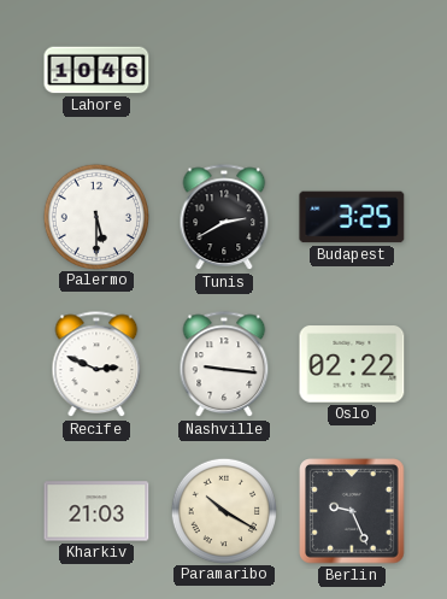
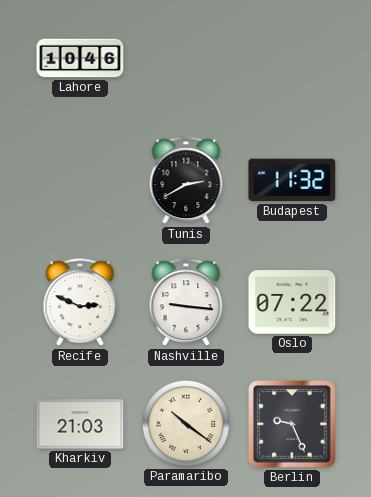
Palermo: 5:30 -> none
Budapest: 3:25 -> 11:32
Oslo: 02:22 -> 07:22
Paramaribo: 10:20 -> 10:21
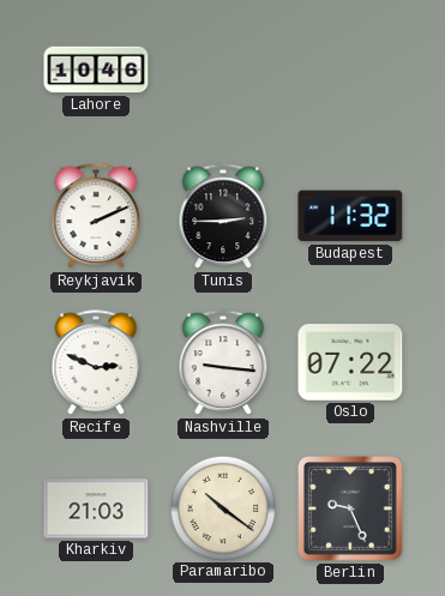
Reykjavik: none -> 2:11
Tunis: 2:40 -> 2:45
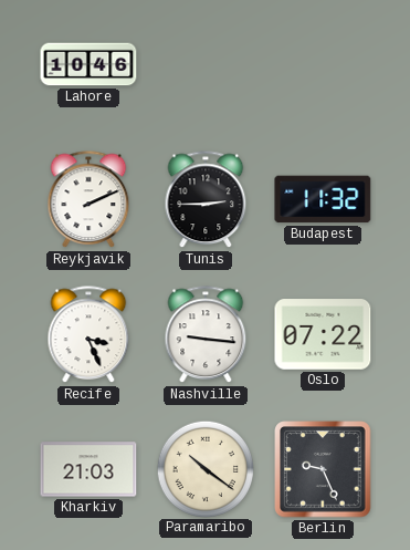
Recife: 2:49 -> 3:26
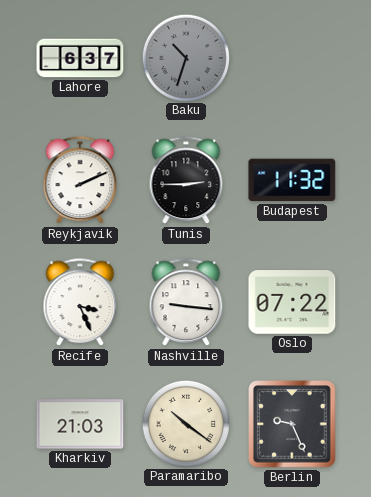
Lahore: 10:46 -> 6:37
Baku: none -> 10:33
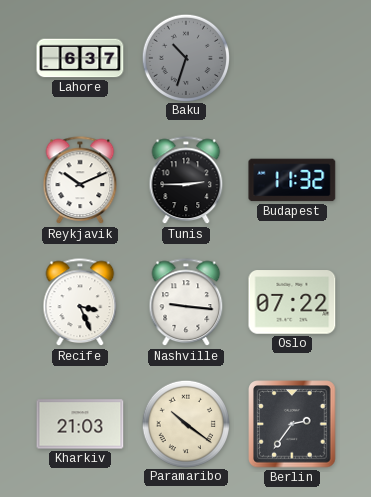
Reykjavik: 2:11 -> 10:11
Berlin: 9:26 -> 2:36
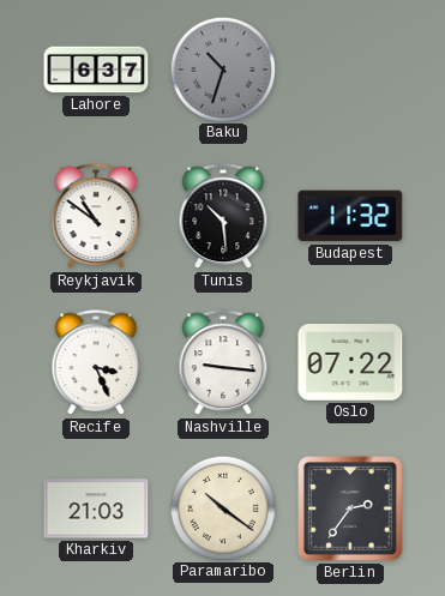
Reykjavik: 10:11 -> 10:51
Tunis: 2:45 -> 10:29
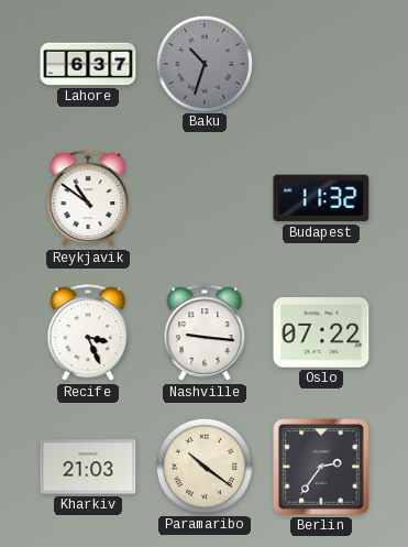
Tunis: 10:29 -> none
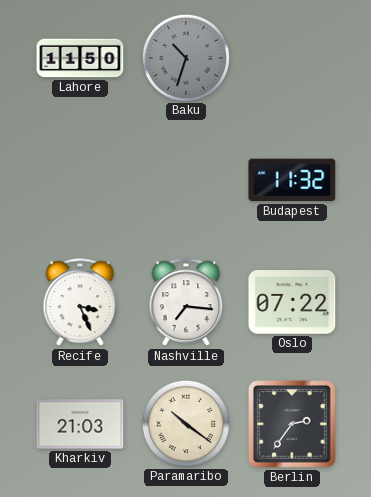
Lahore: 6:37 -> 11:50
Reykjavik: 10:51 -> none
Nashville: 9:16 -> 7:16
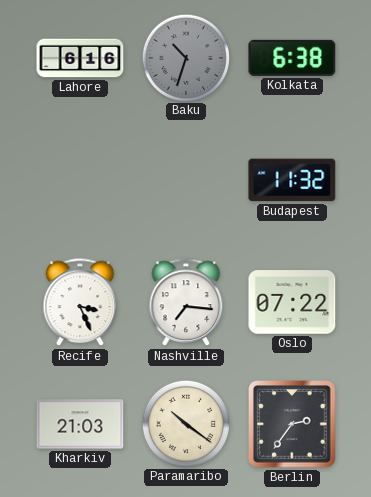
Lahore: 11:50 -> 6:16
Kolkata: none -> 6:38
